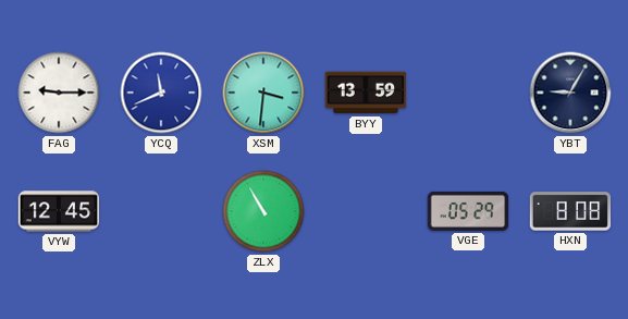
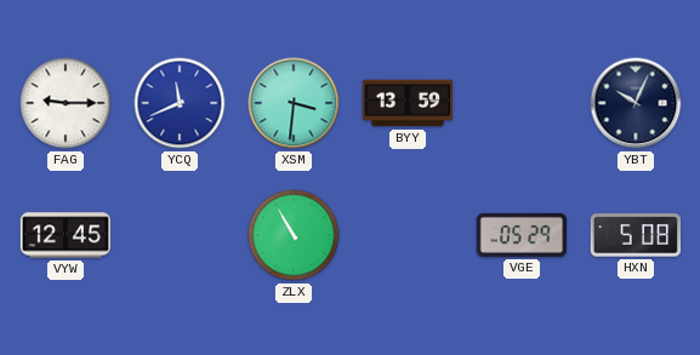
YBT: 9:05 -> 10:04
HXN: 8:08 -> 5:08
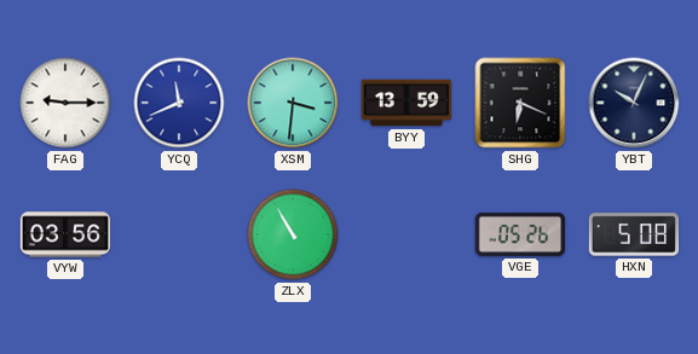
SHG: none -> 6:19
VYW: 12:45 -> 03:56
VGE: 05:29 -> 05:26
